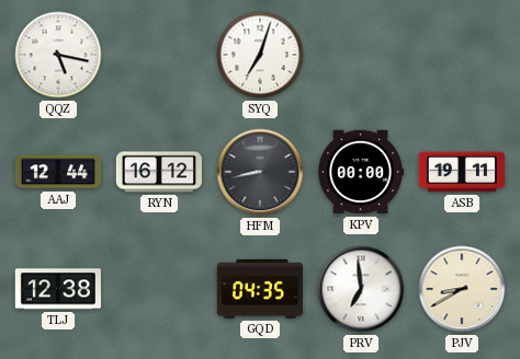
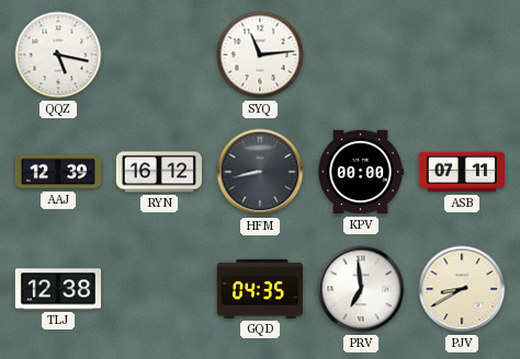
SYQ: 7:03 -> 11:14
AAJ: 12:44 -> 12:39
ASB: 19:11 -> 07:11
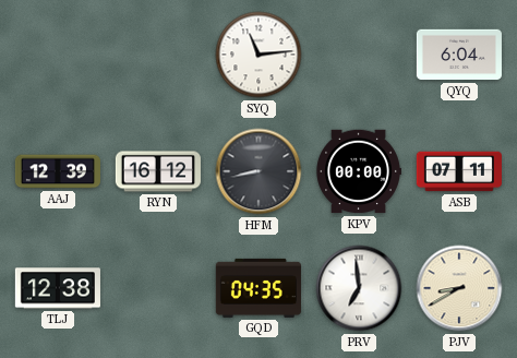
QQZ: 5:17 -> none
QYQ: none -> 6:04
